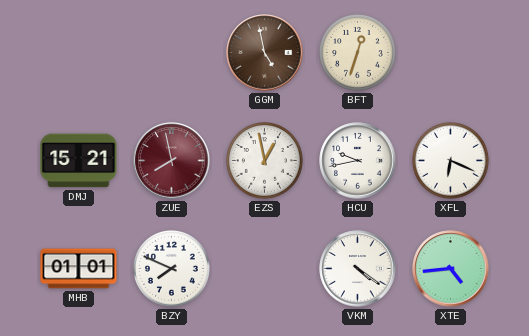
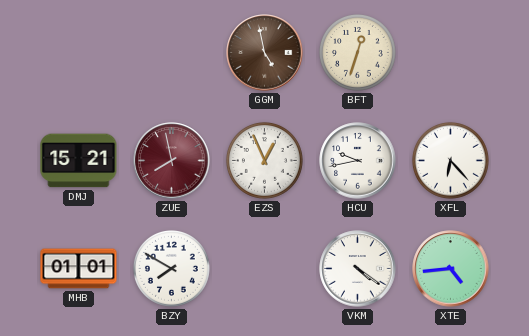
EZS: 12:58 -> 12:56
XFL: 6:19 -> 6:23
BZY: 7:49 -> 7:50
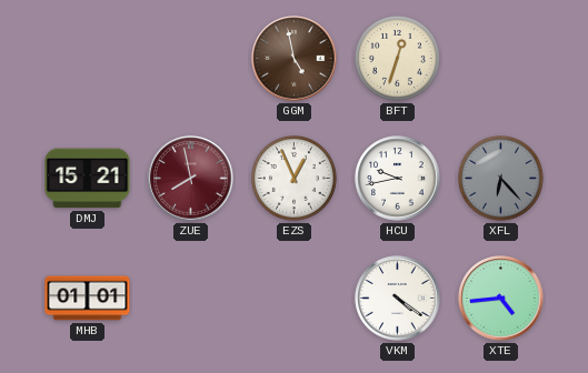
XFL dial: white -> grey
BZY: 7:50 -> none
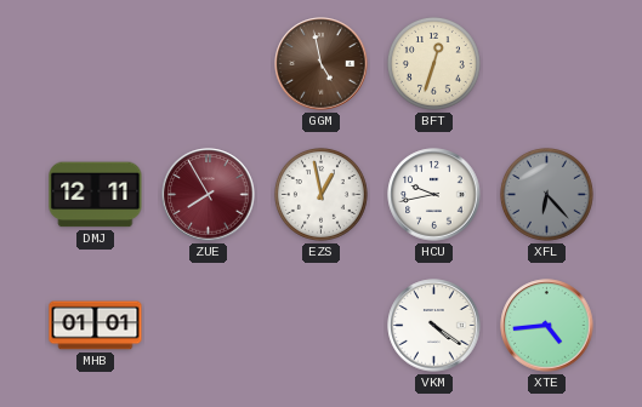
DMJ: 15:21 -> 12:11
ZUE: 7:58 -> 7:55
EZS: 12:56 -> 12:58
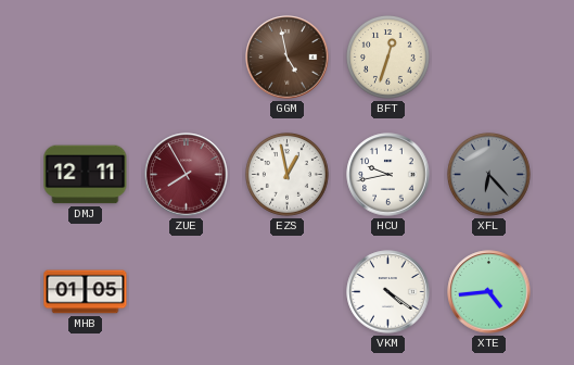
MHB: 01:01 -> 01:05
